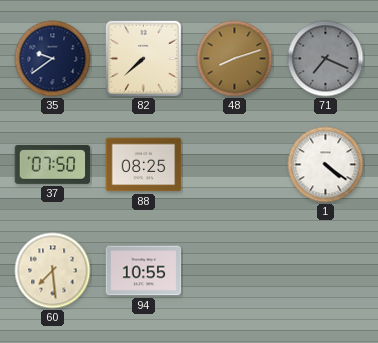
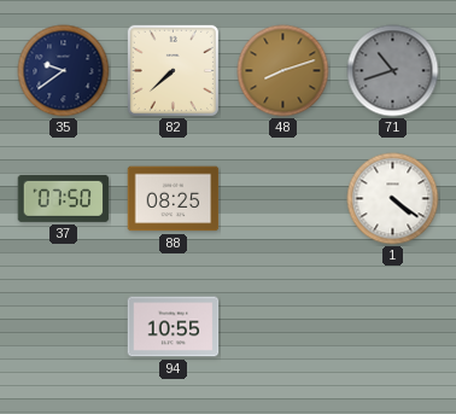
71: 7:19 -> 10:42
60: 7:29 -> none
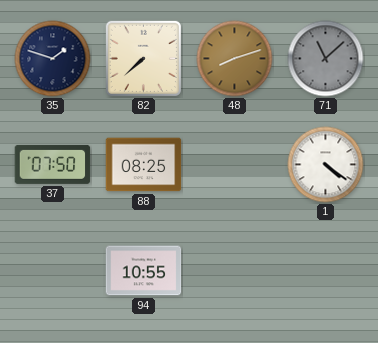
35: 9:39 -> 1:48
71: 10:42 -> 11:08
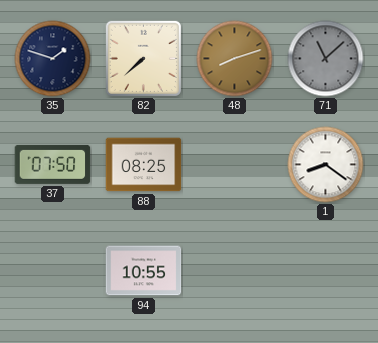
1: 4:21 -> 8:21
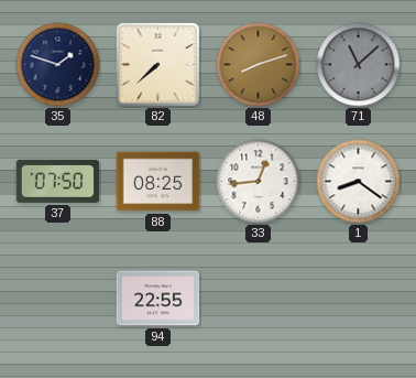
33: none -> 12:44
94: 10:55 -> 22:55
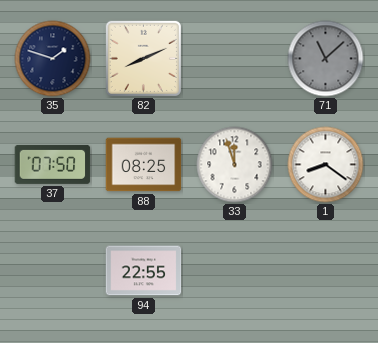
82: 7:38 -> 8:11
48: 8:12 -> none
33: 12:44 -> 11:57
